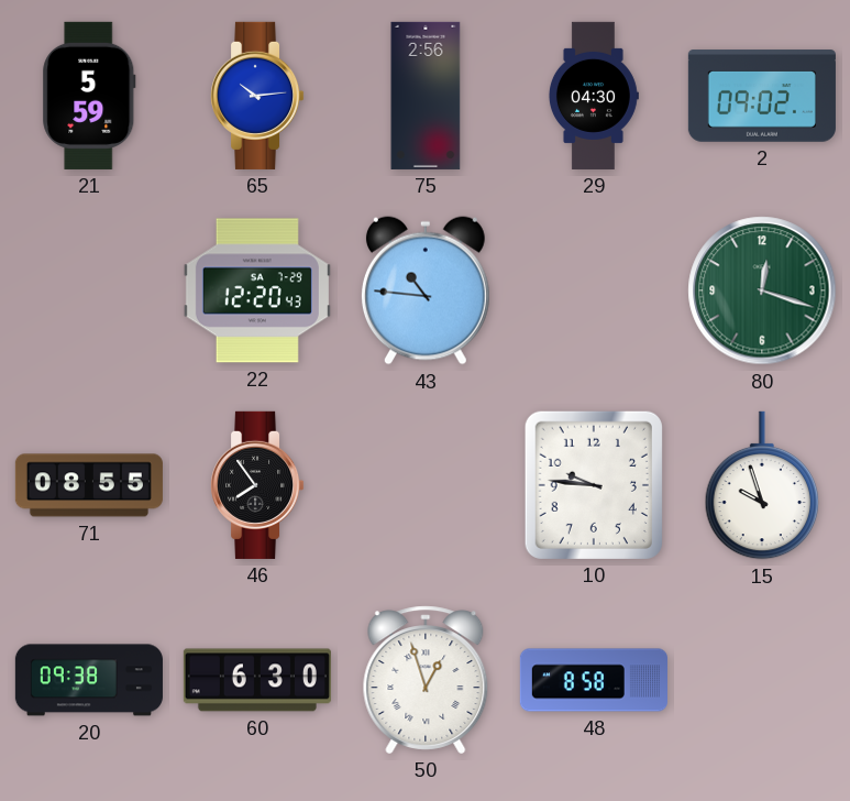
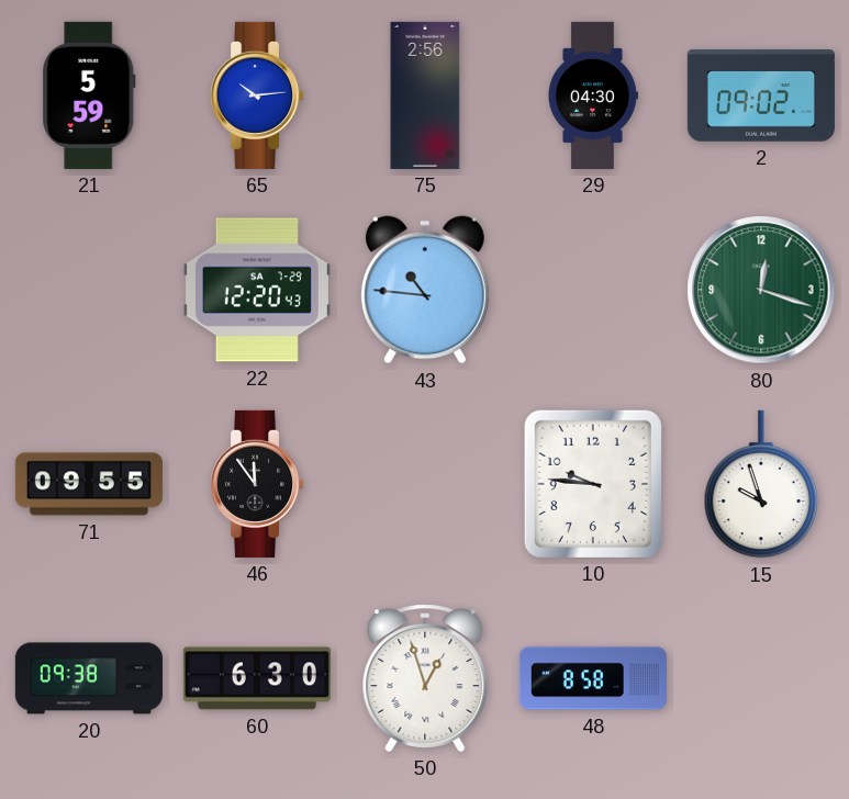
71: 08:55 -> 09:55
46: 7:54 -> 11:54
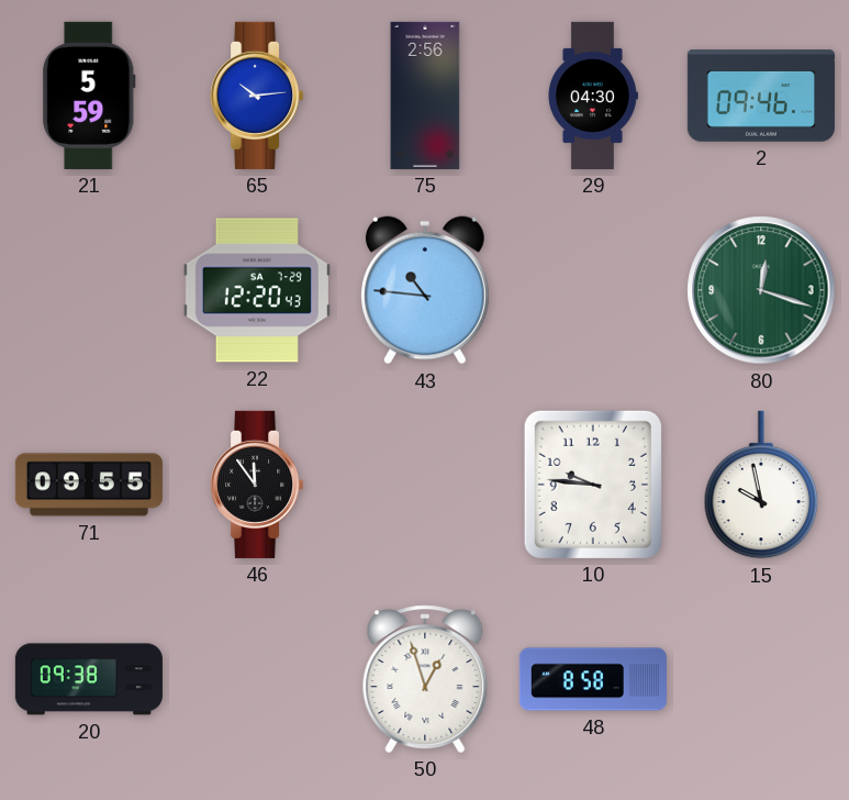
2: 09:02 -> 09:46
15: 9:57 -> 9:58
60: 6:30 -> none
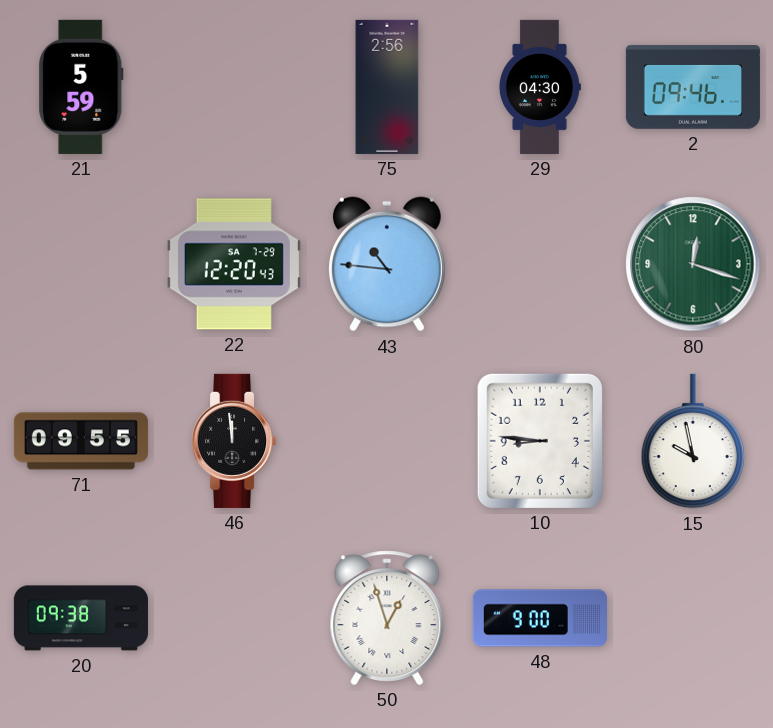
65: 10:14 -> none
46: 11:54 -> 11:59
10: 9:46 -> 8:46
48: 8:58 -> 9:00
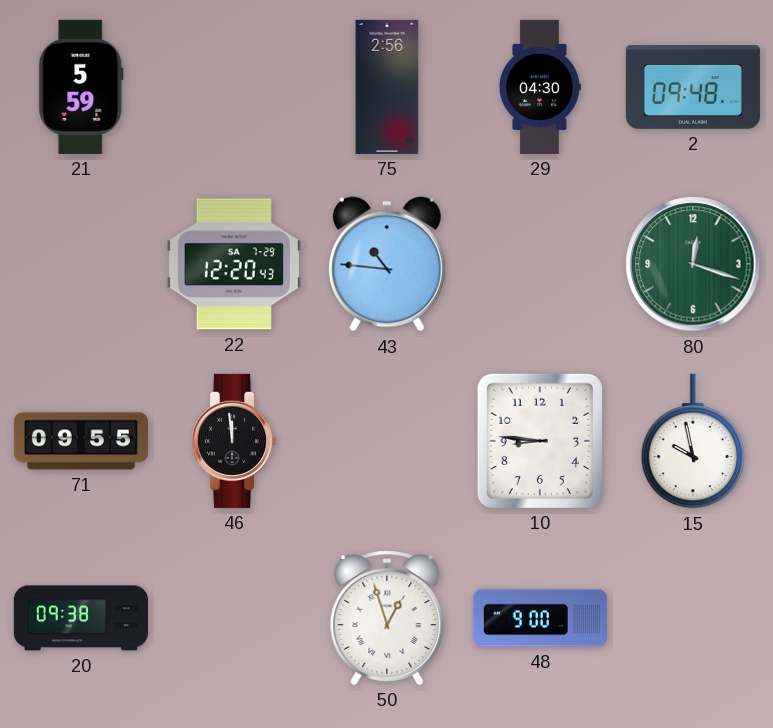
2: 09:46 -> 09:48
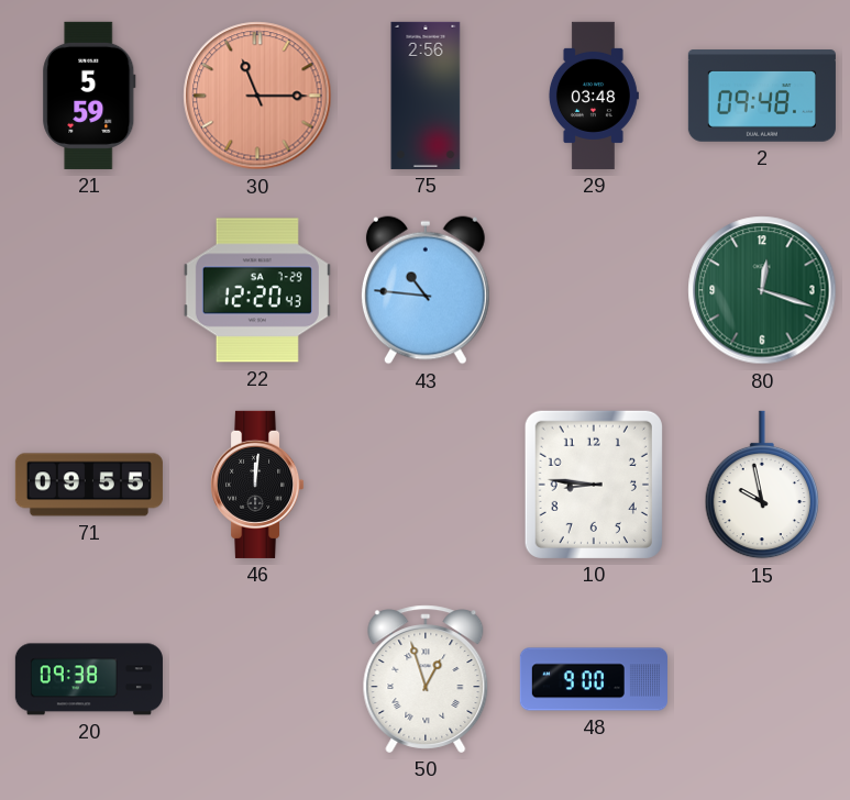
30: none -> 11:15
29: 04:30 -> 03:48
46: 11:59 -> 12:01
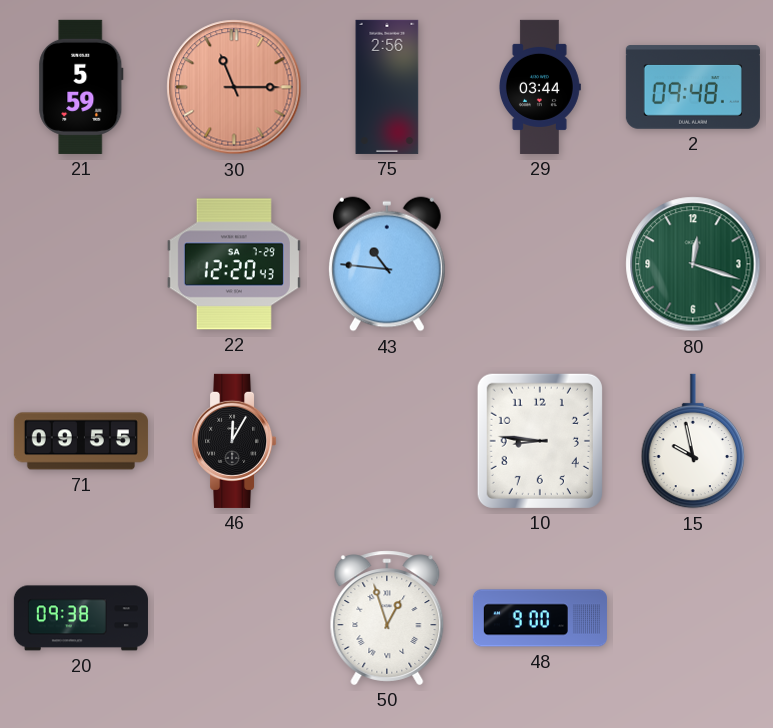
29: 03:48 -> 03:44
46: 12:01 -> 12:05
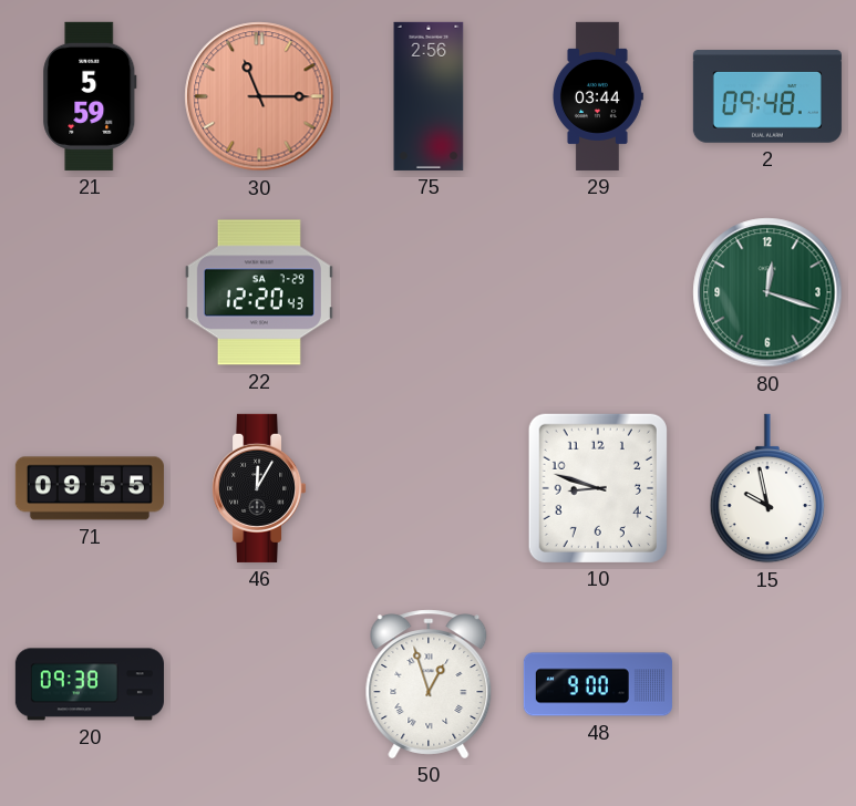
43: 10:46 -> none
10: 8:46 -> 8:48
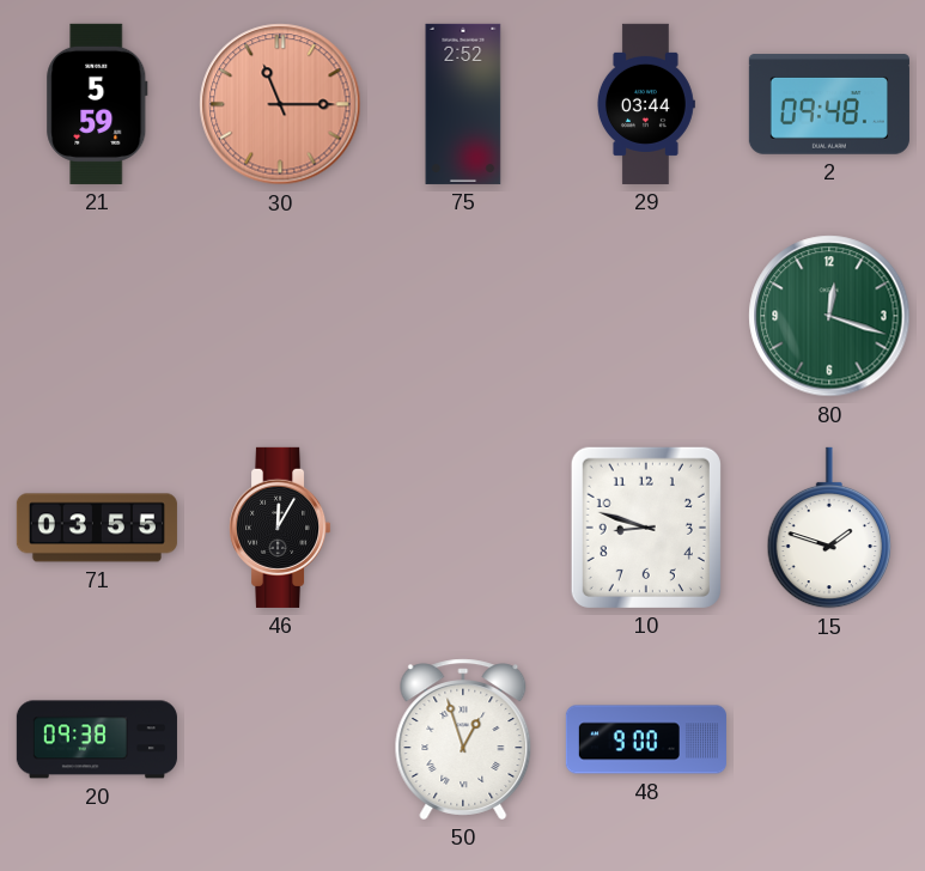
75: 2:56 -> 2:52
22: 12:20 -> none
71: 09:55 -> 03:55
15: 9:58 -> 1:48
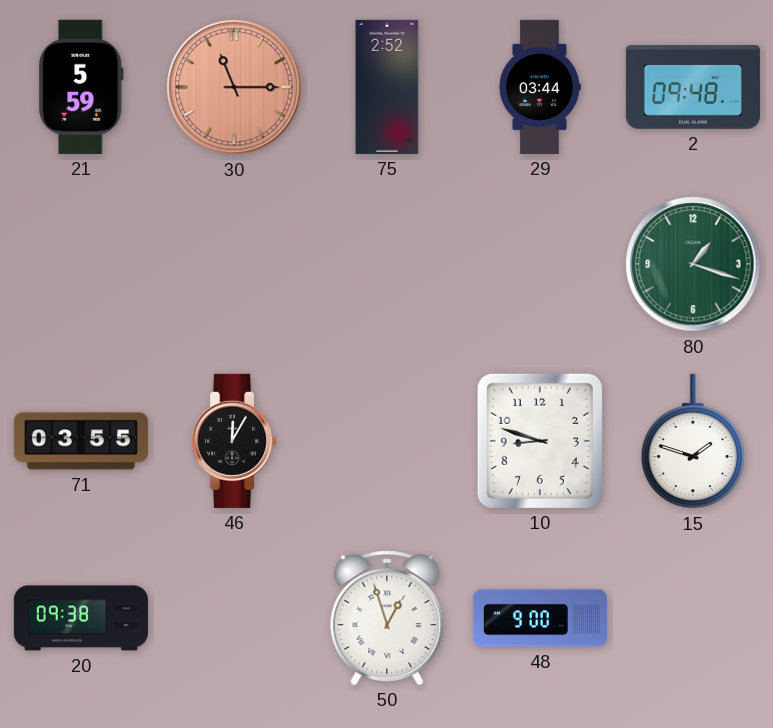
80: 12:18 -> 1:18
